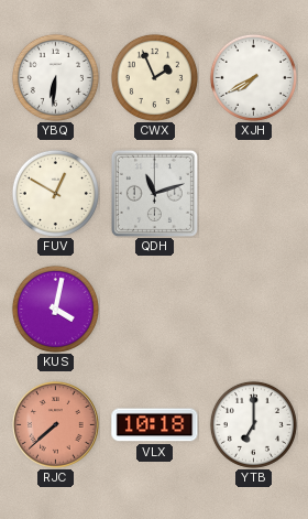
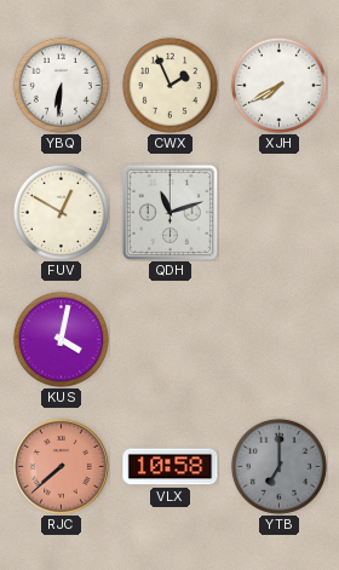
VLX: 10:18 -> 10:58
YTB dial: white -> grey
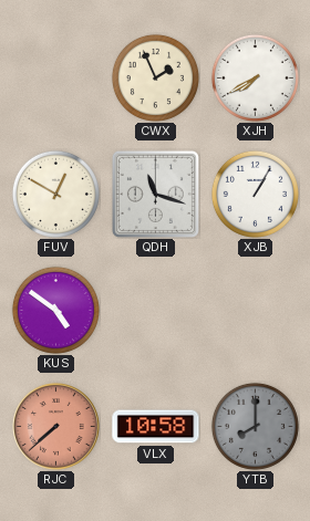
YBQ: 6:31 -> none
QDH: 11:12 -> 11:18
XJB: none -> 1:05
KUS: 4:02 -> 4:51
YTB: 7:00 -> 8:00
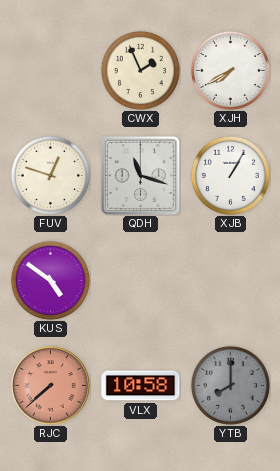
FUV: 12:50 -> 12:48
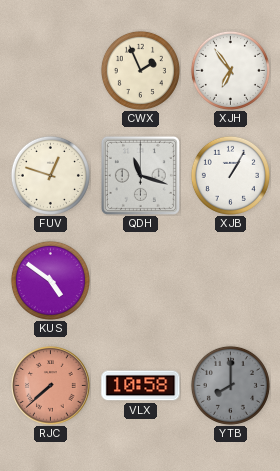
XJH: 7:40 -> 6:54
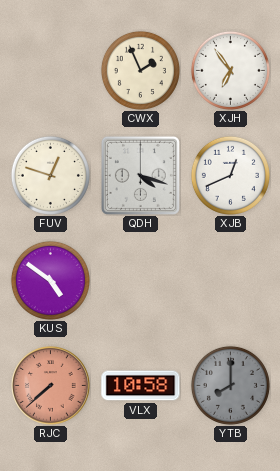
QDH: 11:18 -> 4:18
XJB: 1:05 -> 12:41
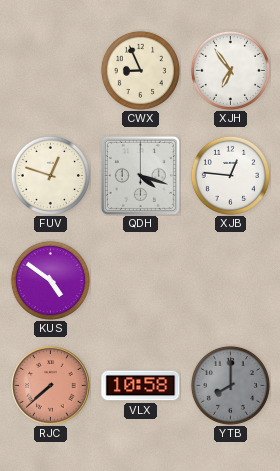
CWX: 1:56 -> 8:56
XJB: 12:41 -> 12:46
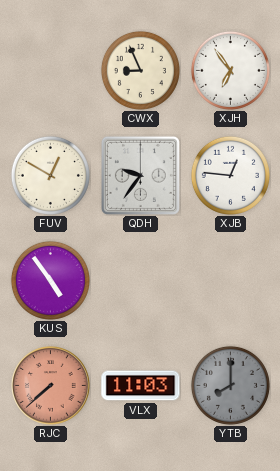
FUV: 12:48 -> 12:50
QDH: 4:18 -> 9:36
KUS: 4:51 -> 4:54
VLX: 10:58 -> 11:03
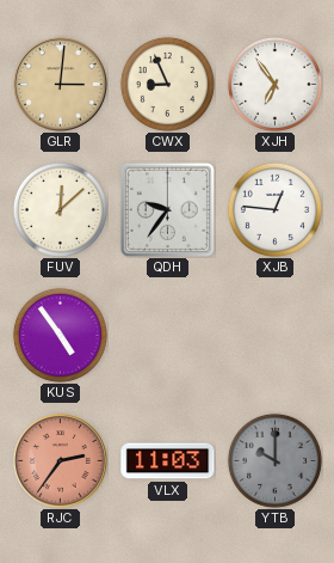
GLR: none -> 3:01
FUV: 12:50 -> 12:08
RJC: 7:38 -> 2:36
YTB: 8:00 -> 10:00
